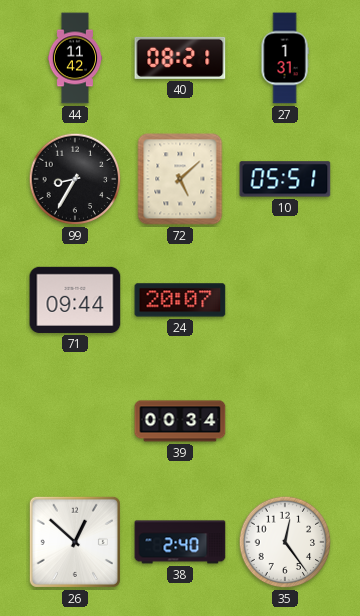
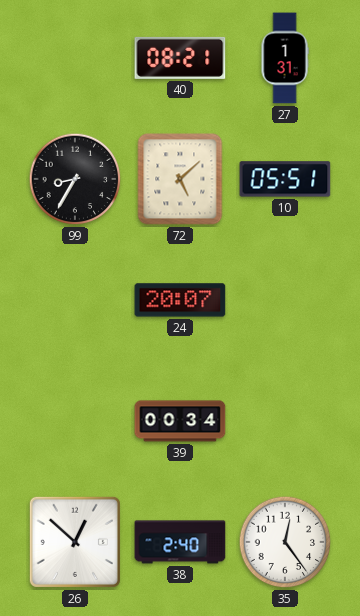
44: 11:42 -> none
71: 09:44 -> none
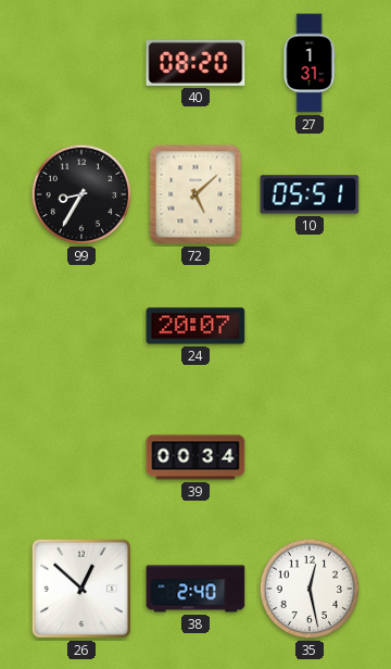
40: 08:21 -> 08:20
35: 12:24 -> 12:28
